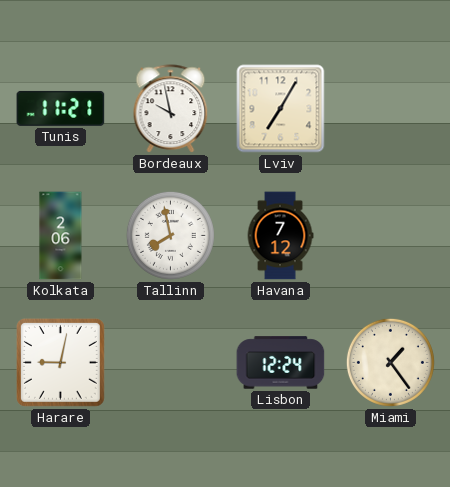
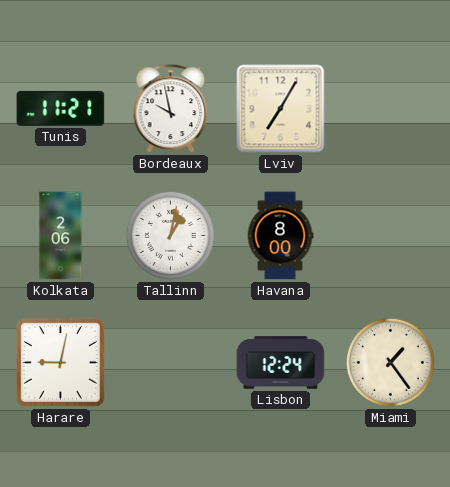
Tallinn: 7:58 -> 1:02
Havana: 7:12 -> 8:00
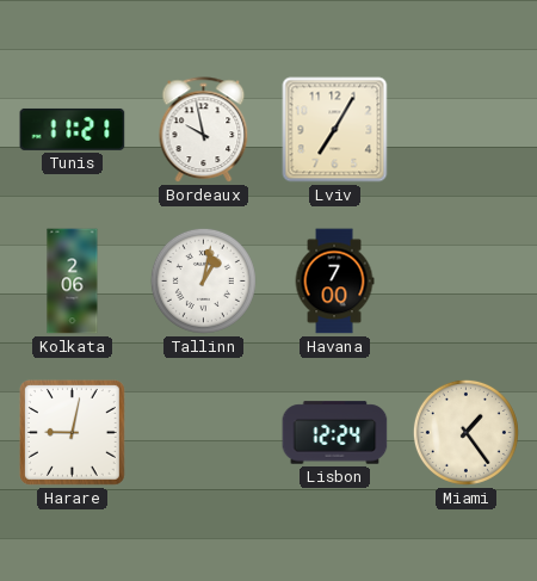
Havana: 8:00 -> 7:00
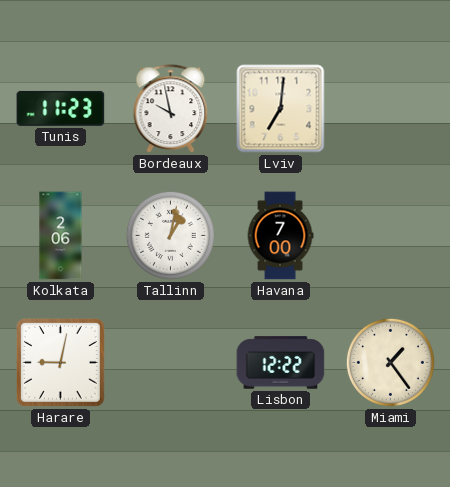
Tunis: 11:21 -> 11:23
Lviv: 7:05 -> 7:01
Lisbon: 12:24 -> 12:22
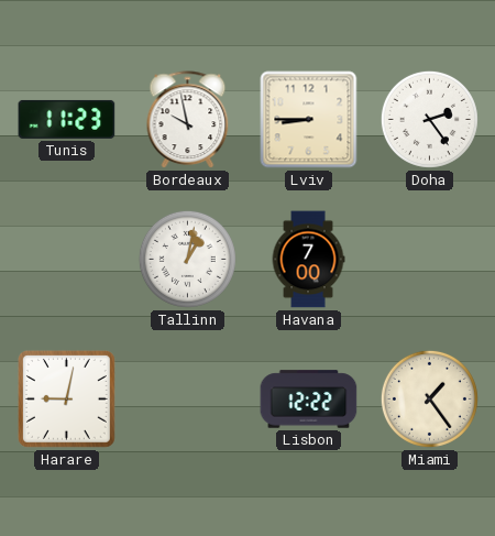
Lviv: 7:01 -> 8:45
Doha: none -> 2:24
Kolkata: 2:06 -> none
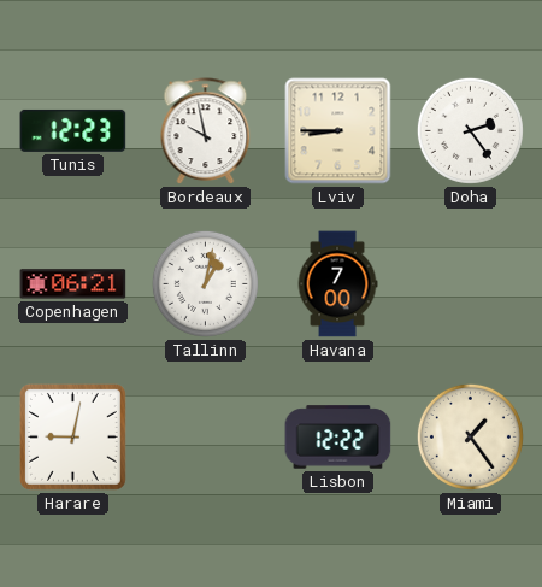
Tunis: 11:23 -> 12:23
Copenhagen: none -> 06:21
